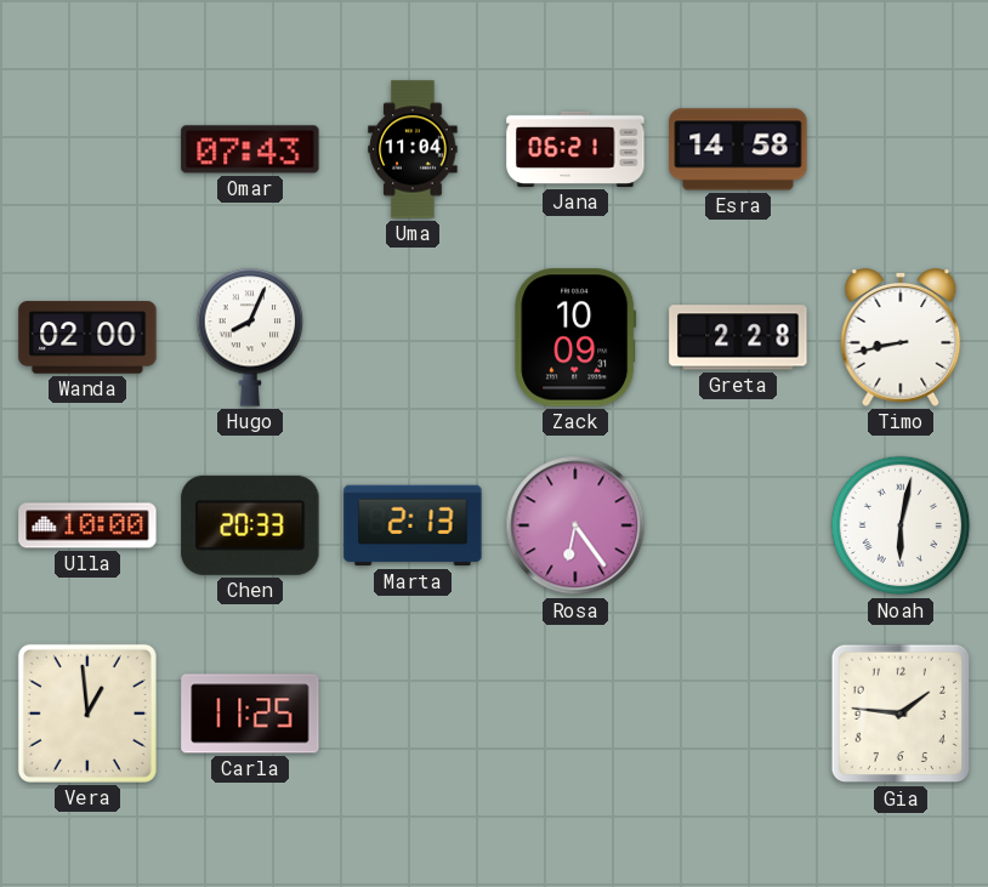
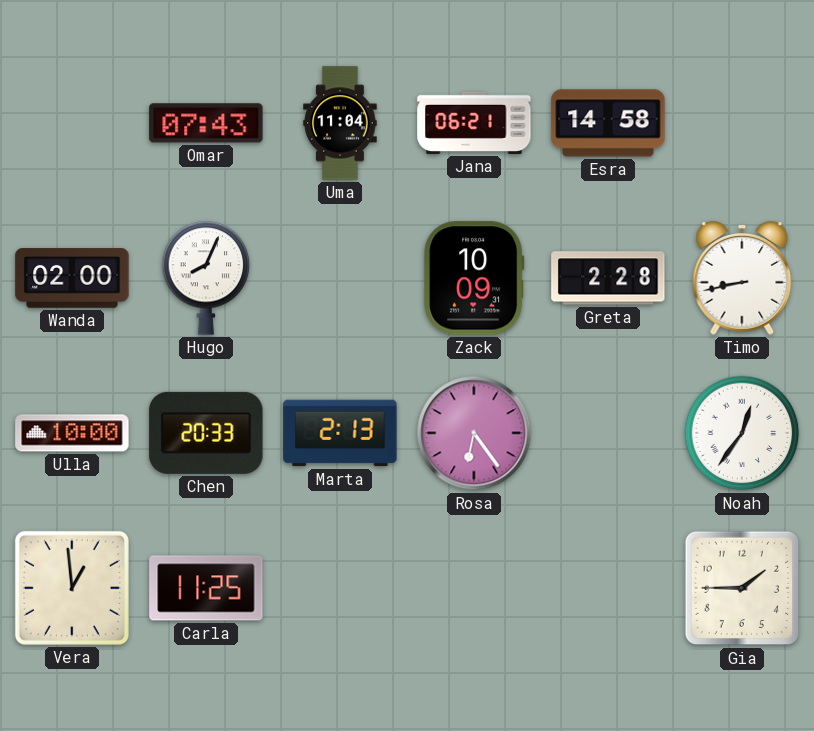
Noah: 6:02 -> 12:36
Gia: 1:46 -> 1:45
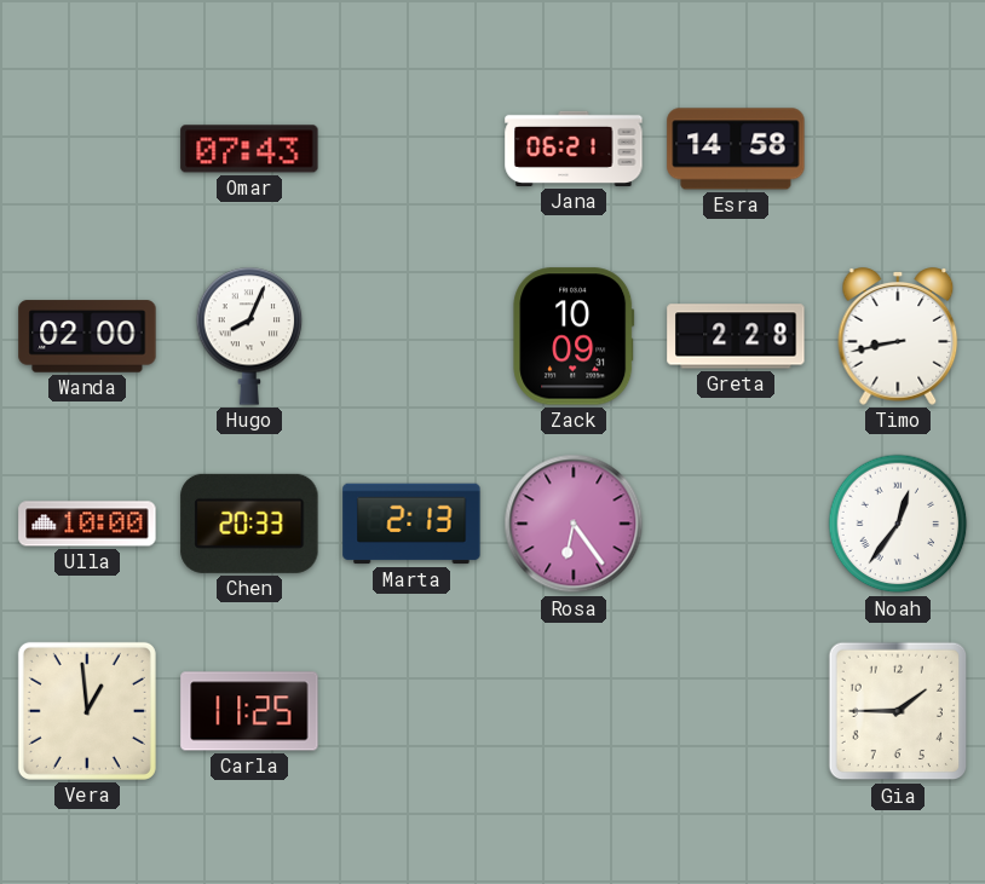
Uma: 11:04 -> none
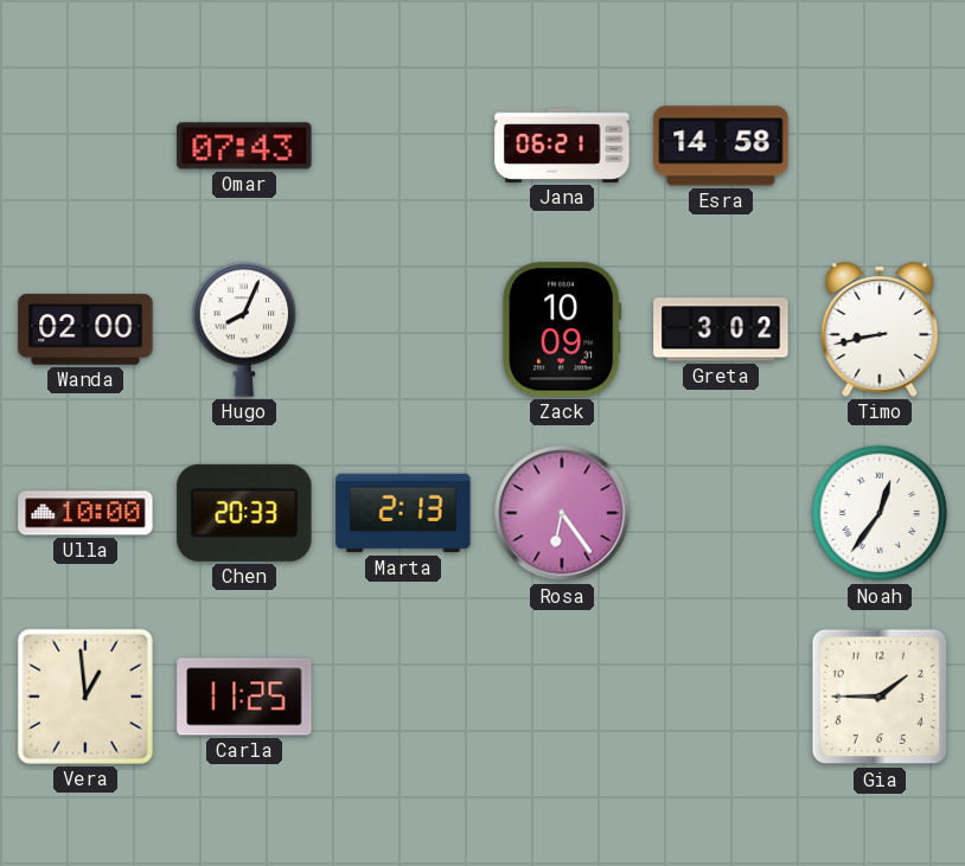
Greta: 2:28 -> 3:02
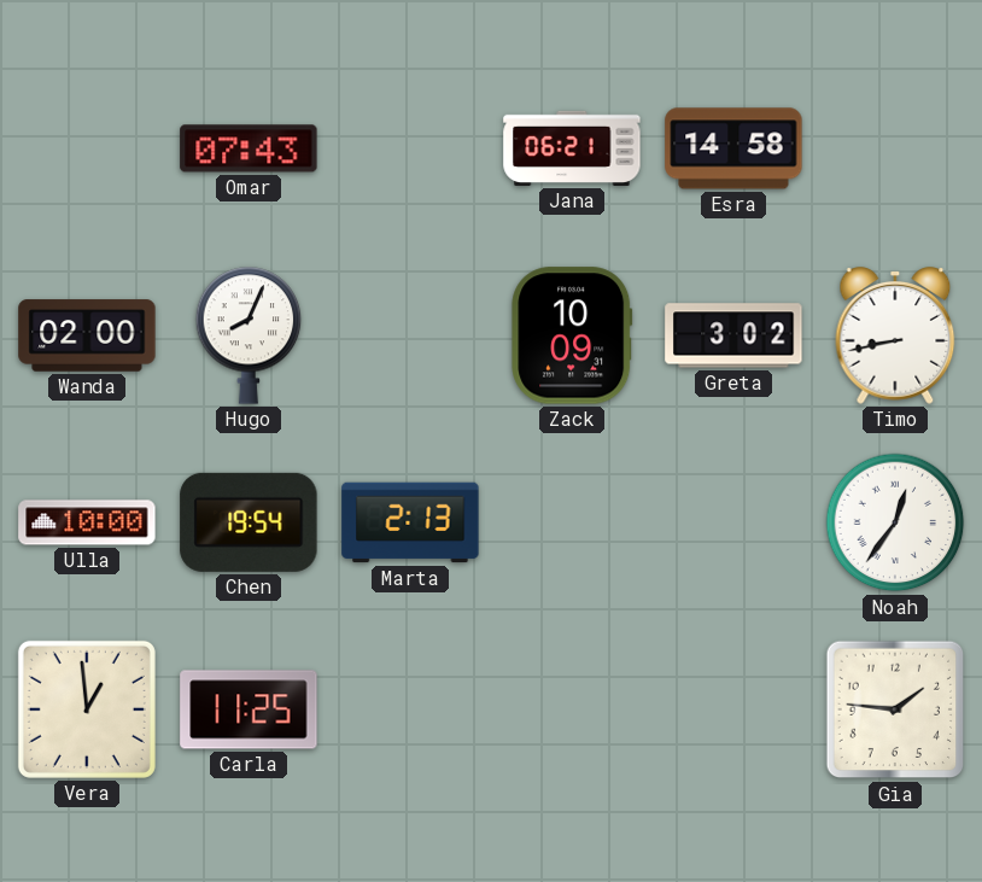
Chen: 20:33 -> 19:54
Rosa: 6:24 -> none
Gia: 1:45 -> 1:46
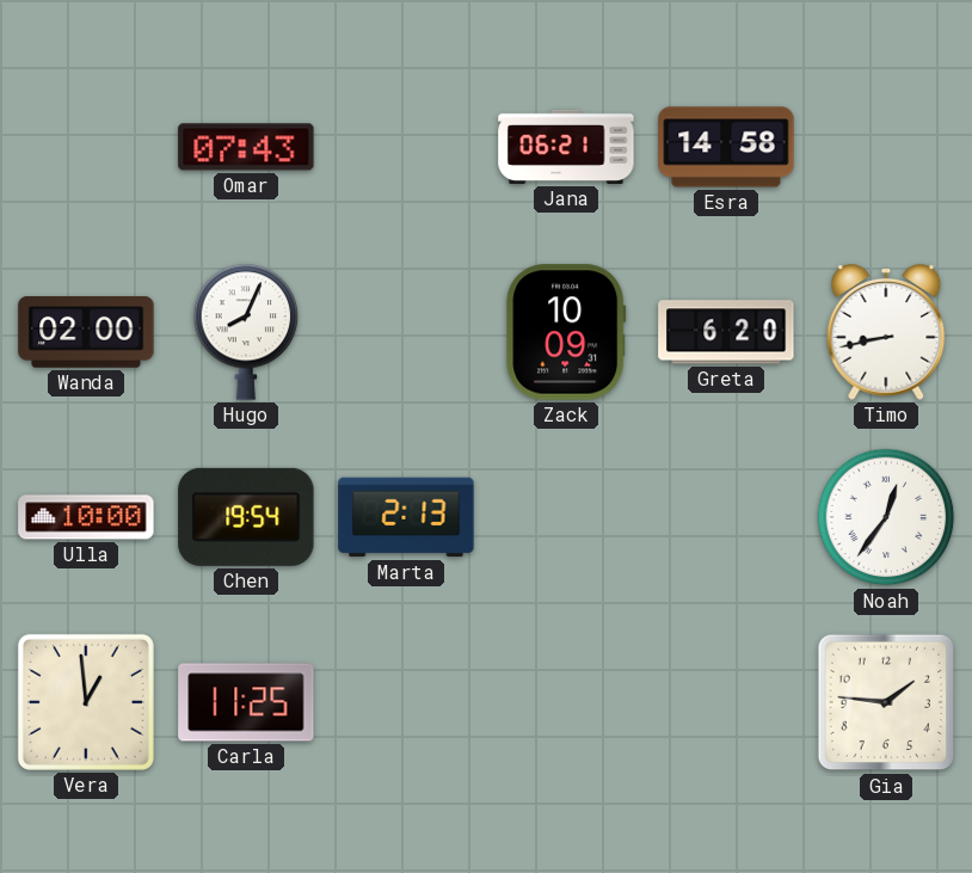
Greta: 3:02 -> 6:20
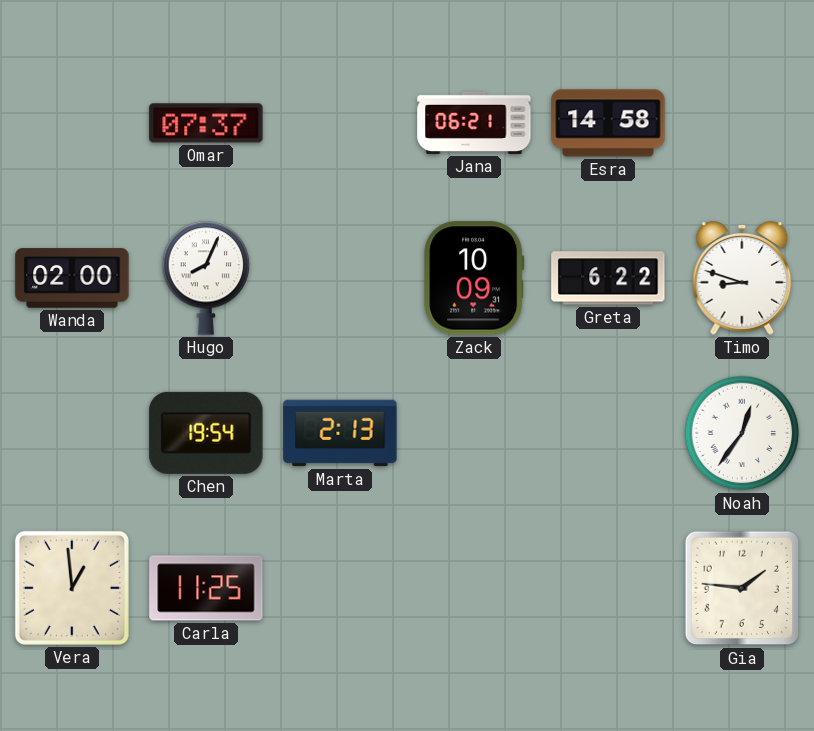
Omar: 07:43 -> 07:37
Greta: 6:20 -> 6:22
Timo: 8:43 -> 8:48
Ulla: 10:00 -> none
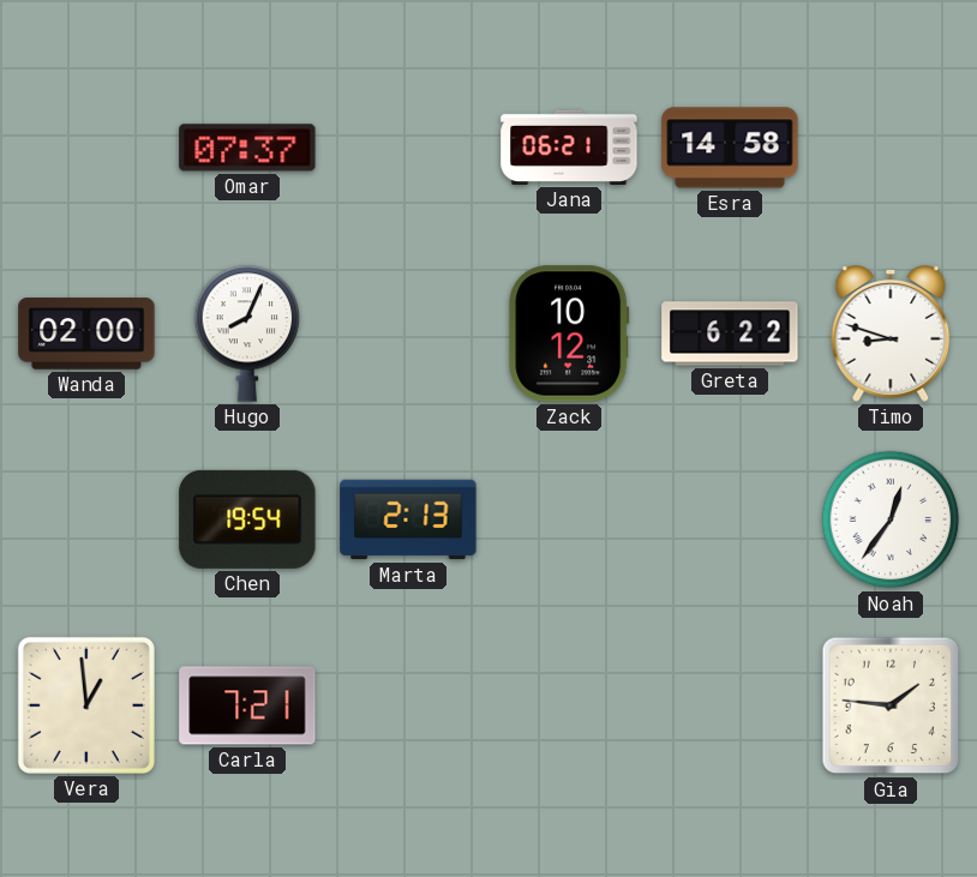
Zack: 10:09 -> 10:12
Carla: 11:25 -> 7:21
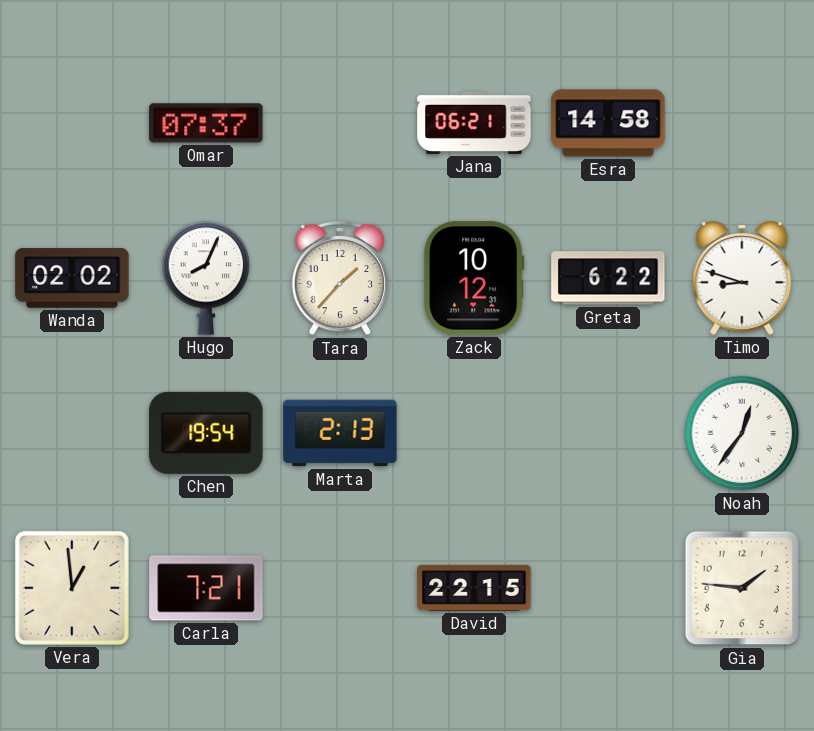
Wanda: 02:00 -> 02:02
Tara: none -> 1:37
David: none -> 22:15
